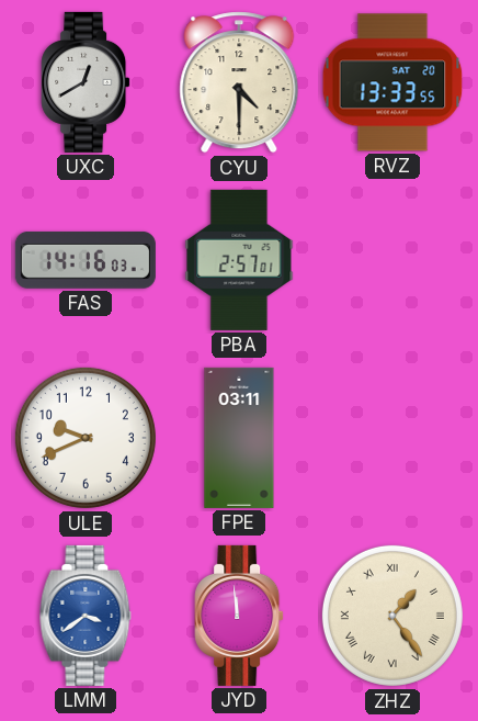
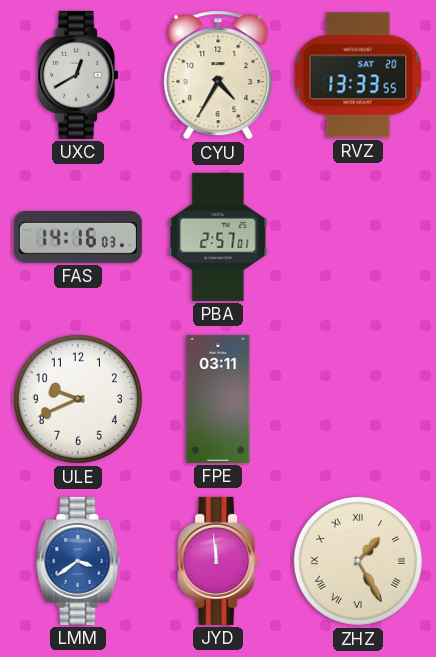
CYU: 4:30 -> 4:35
ZHZ: 1:24 -> 1:25
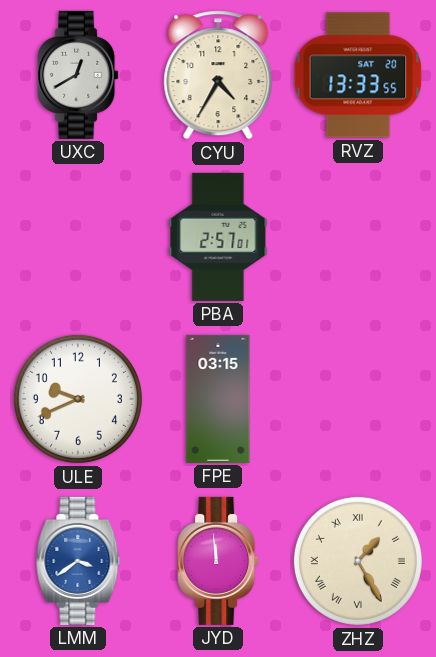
FAS: 14:16 -> none
FPE: 03:11 -> 03:15
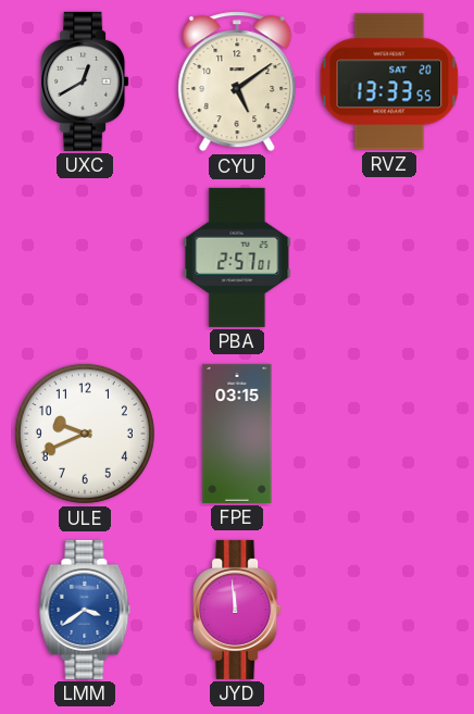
CYU: 4:35 -> 5:09
ZHZ: 1:25 -> none
